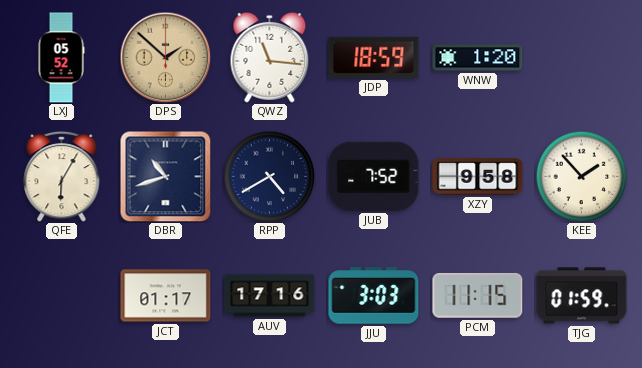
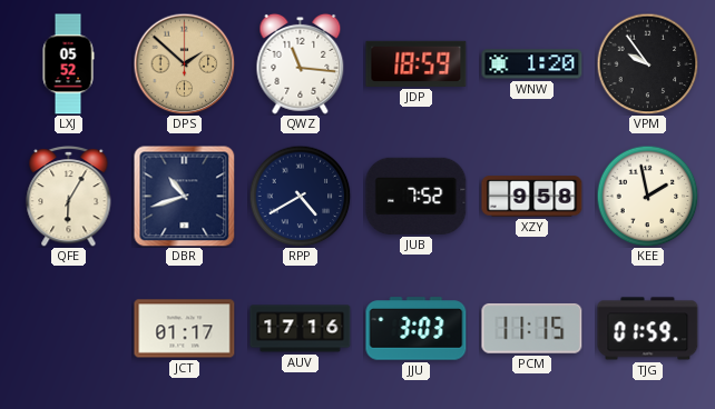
VPM: none -> 9:54
KEE: 1:53 -> 1:58
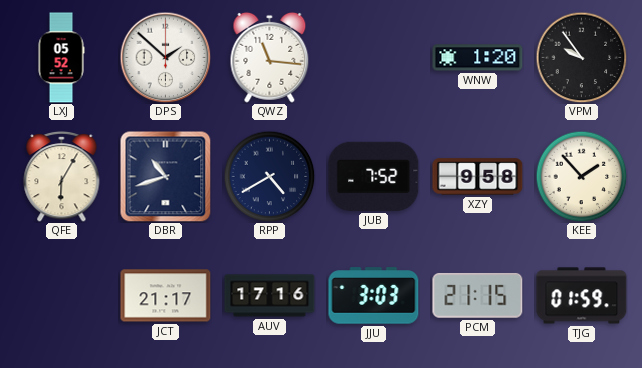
DPS dial: champagne -> white
JDP: 18:59 -> none
KEE: 1:58 -> 1:53
JCT: 01:17 -> 21:17
PCM: 11:15 -> 21:15
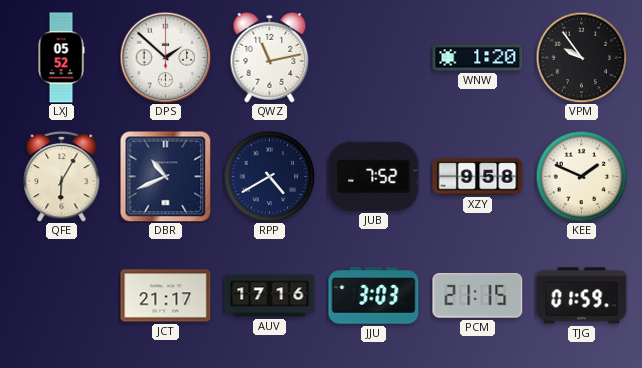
QWZ: 11:16 -> 11:13
DBR: 10:42 -> 10:41
KEE: 1:53 -> 1:49
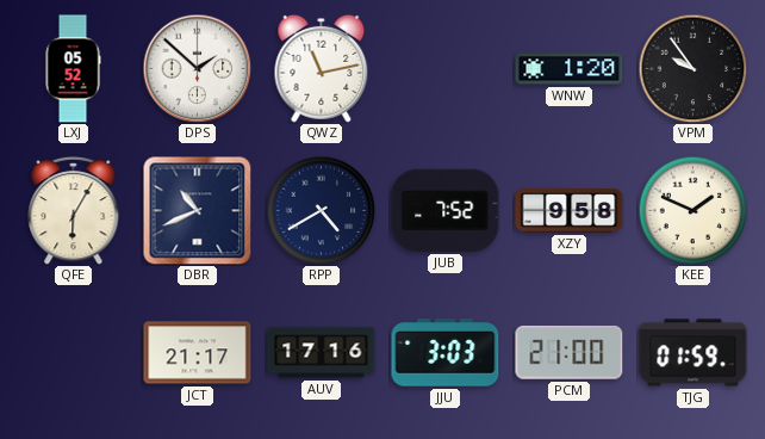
PCM: 21:15 -> 21:00
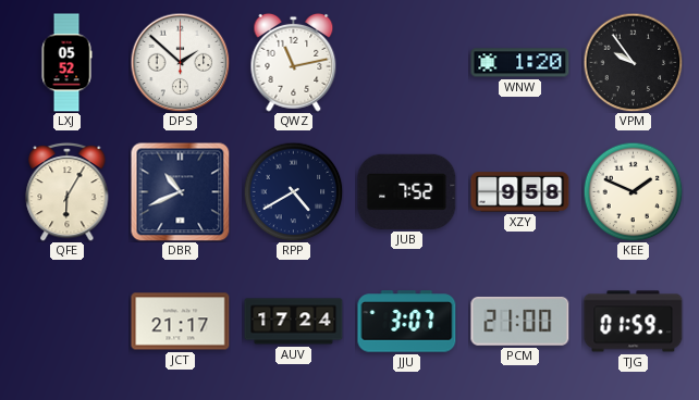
AUV: 17:16 -> 17:24
JJU: 3:03 -> 3:07
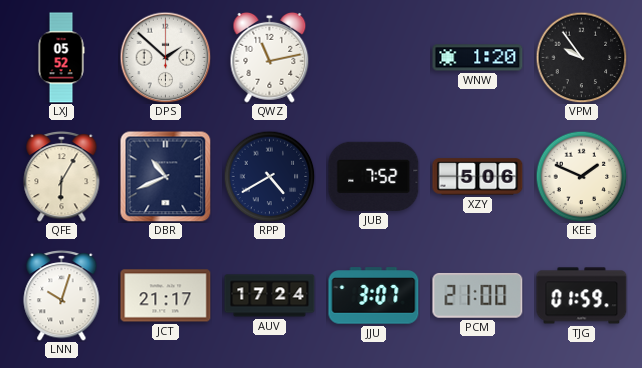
XZY: 9:58 -> 5:06
LNN: none -> 10:03
